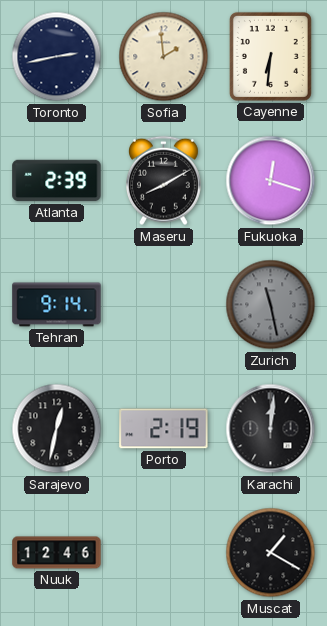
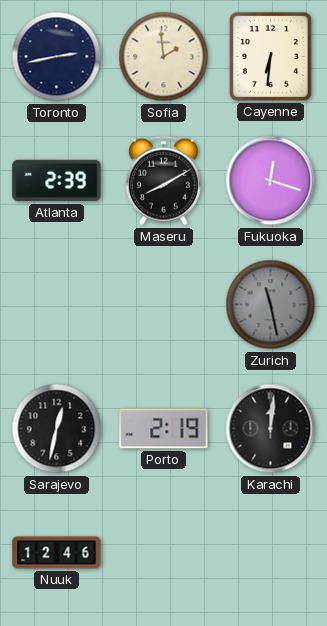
Tehran: 9:14 -> none
Muscat: 1:20 -> none
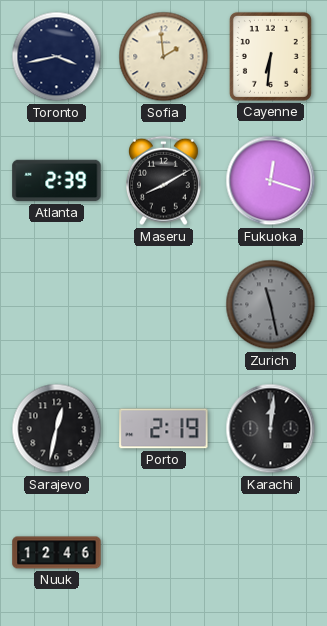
Toronto: 2:43 -> 3:43
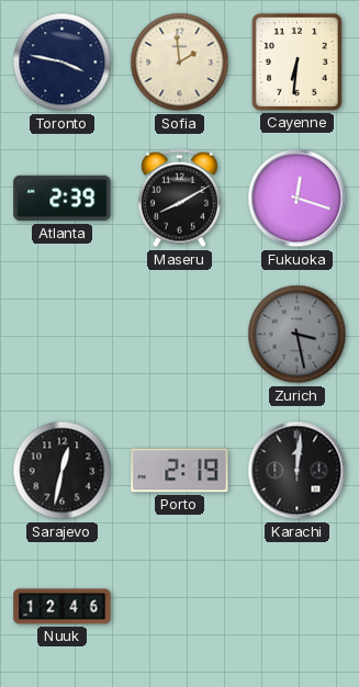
Toronto: 3:43 -> 3:47
Zurich: 11:28 -> 3:28
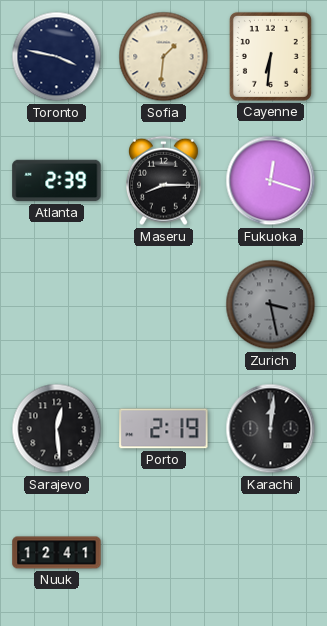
Sofia: 1:59 -> 1:31
Maseru: 8:10 -> 8:15
Sarajevo: 12:32 -> 12:29
Nuuk: 12:46 -> 12:41
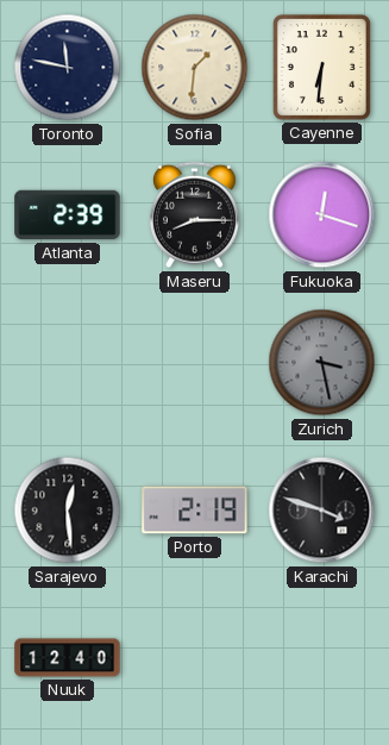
Toronto: 3:47 -> 11:47
Karachi: 12:01 -> 3:48
Nuuk: 12:41 -> 12:40
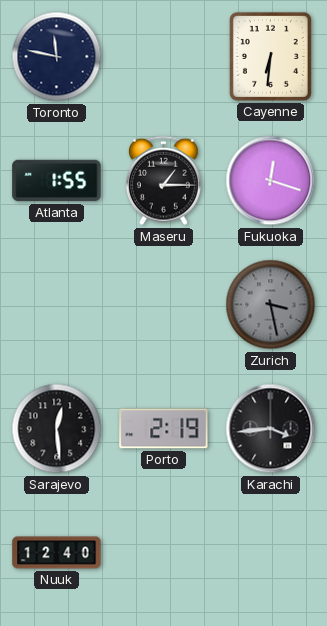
Sofia: 1:31 -> none
Atlanta: 2:39 -> 1:55
Maseru: 8:15 -> 1:15
Karachi: 3:48 -> 3:44
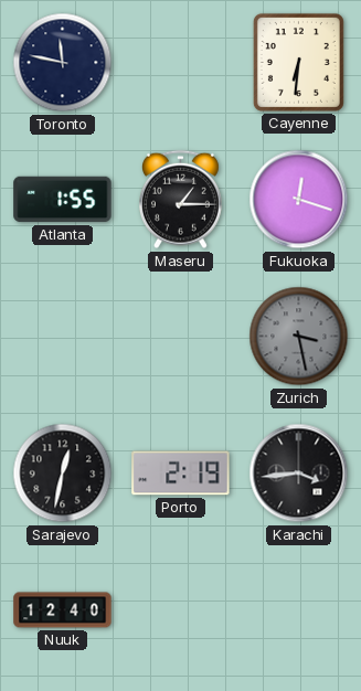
Sarajevo: 12:29 -> 12:32
